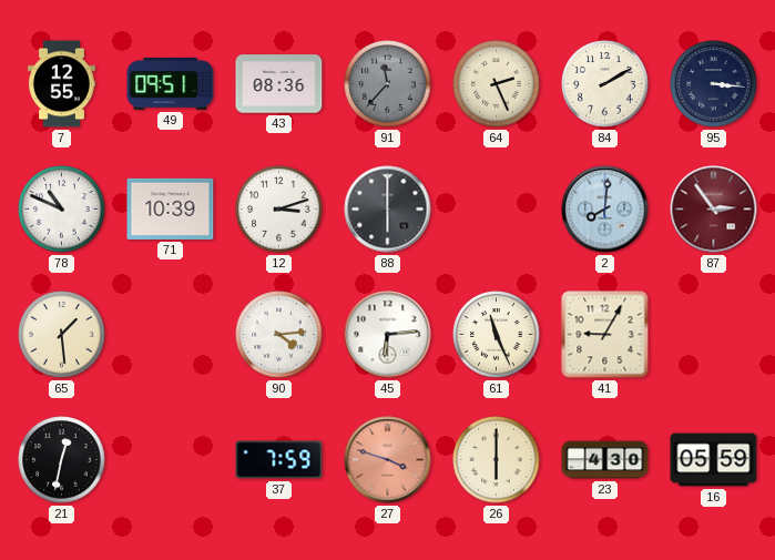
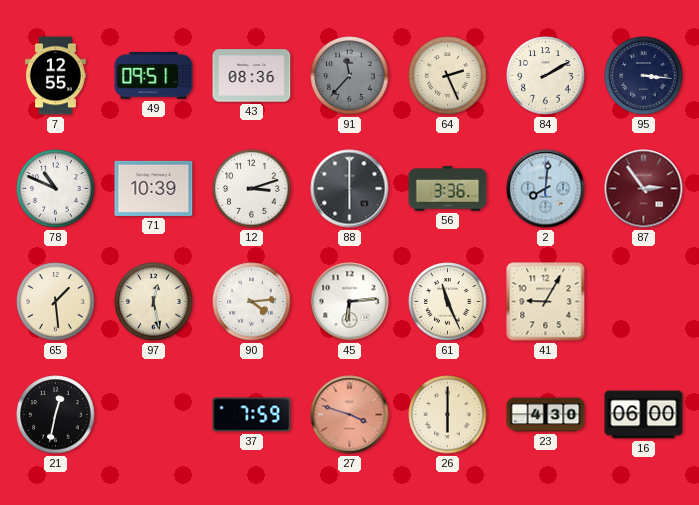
56: none -> 3:36
97: none -> 12:28
16: 05:59 -> 06:00
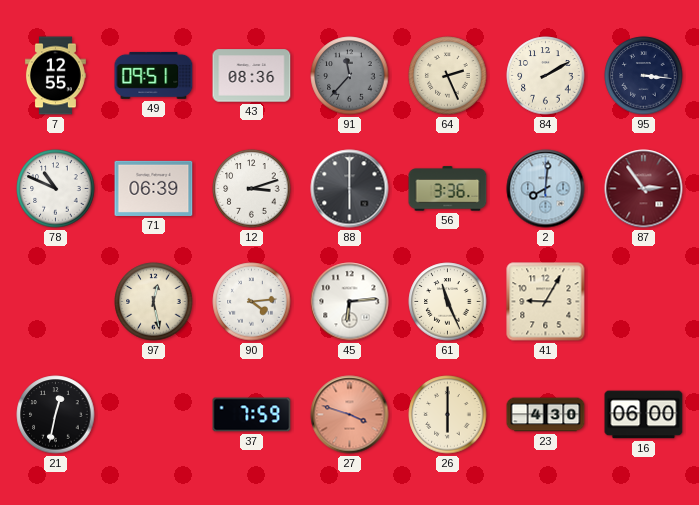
71: 10:39 -> 06:39
65: 1:29 -> none
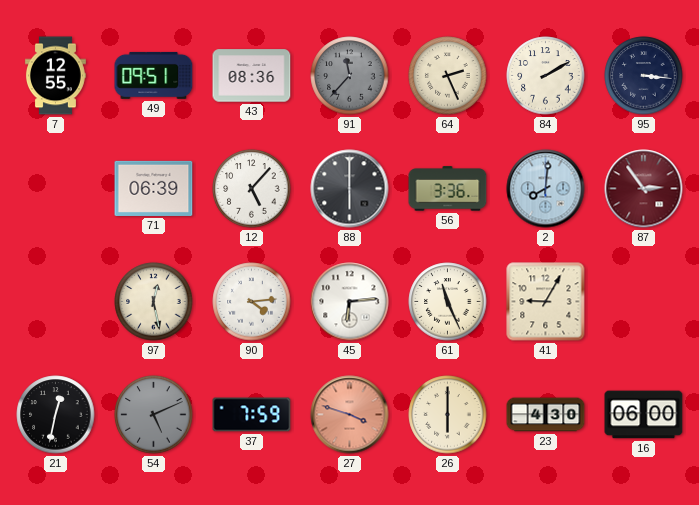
78: 10:49 -> none
12: 3:12 -> 5:07
54: none -> 5:11
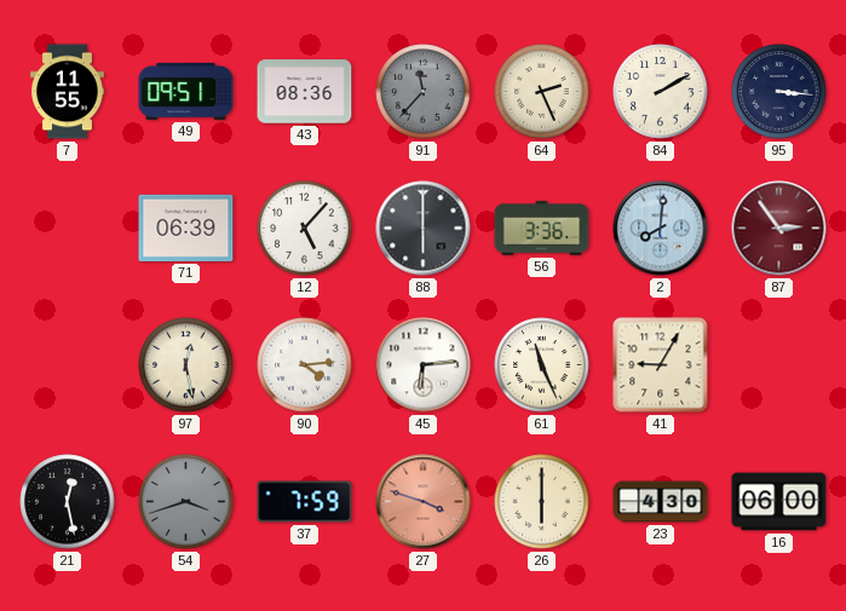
7: 12:55 -> 11:55
21: 12:32 -> 12:28
54: 5:11 -> 3:42
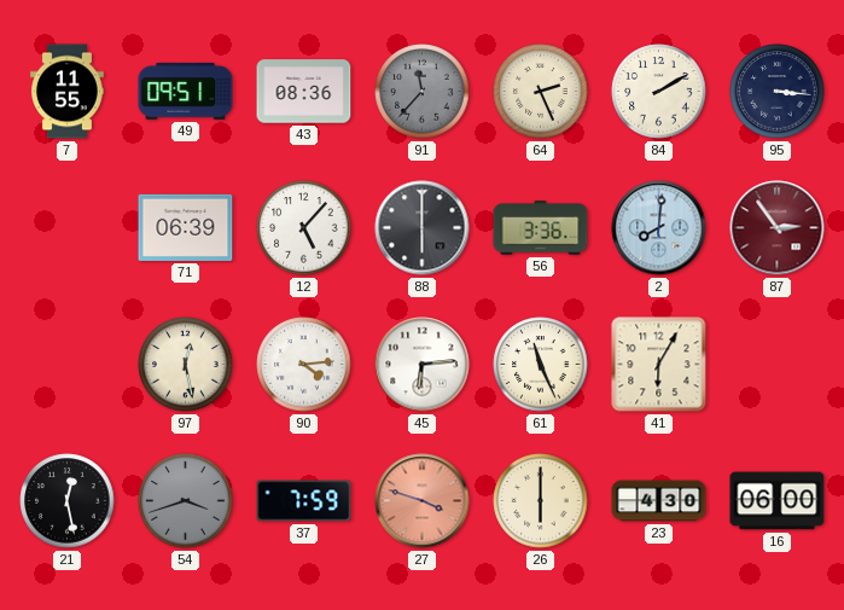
41: 9:05 -> 6:05
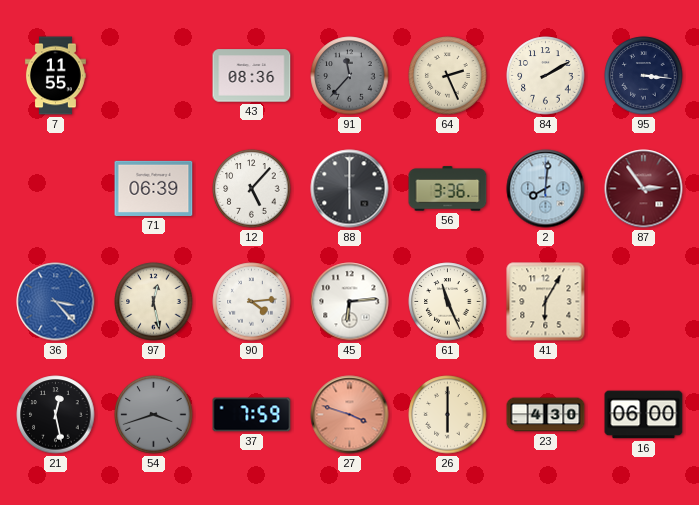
49: 09:51 -> none
36: none -> 3:23
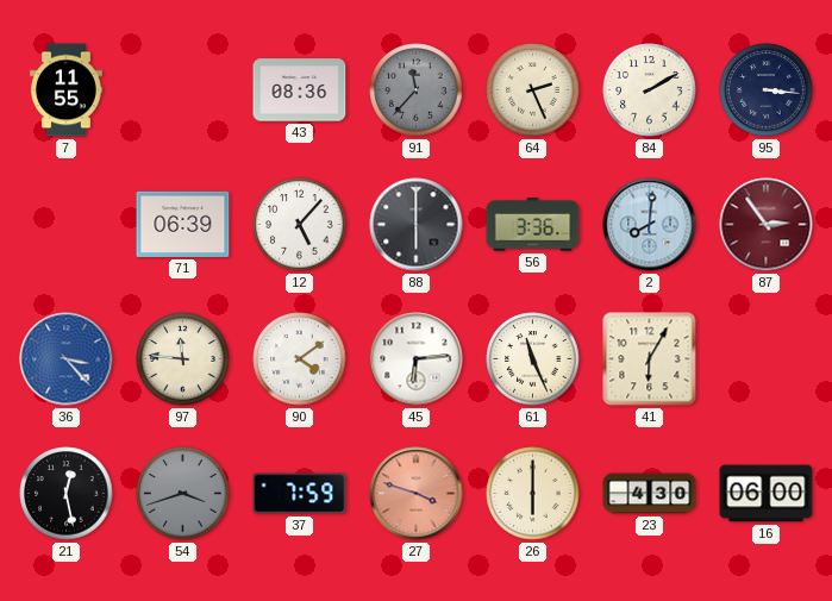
97: 12:28 -> 11:46
90: 4:14 -> 4:09
